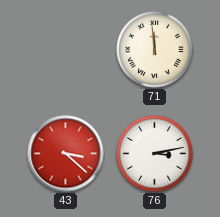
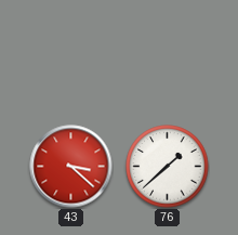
71: 11:59 -> none
76: 3:13 -> 1:38
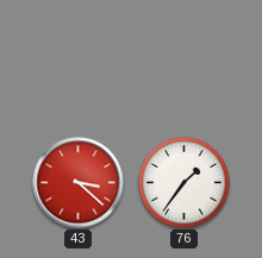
76: 1:38 -> 1:36
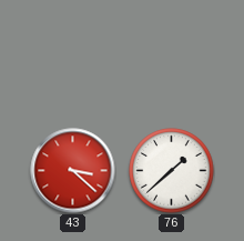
76: 1:36 -> 1:38
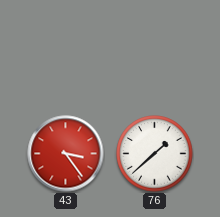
43: 3:22 -> 3:24
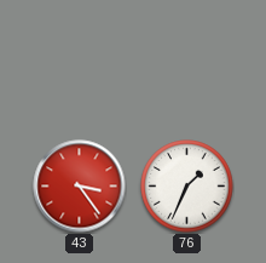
76: 1:38 -> 1:34
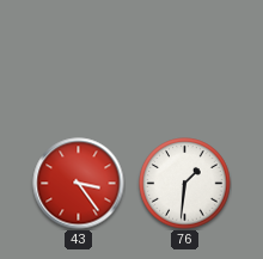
76: 1:34 -> 1:31
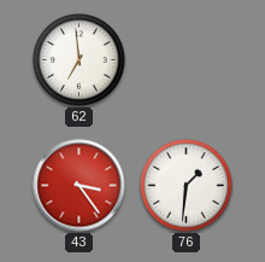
62: none -> 6:59
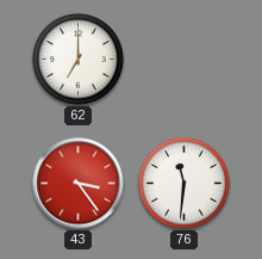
62: 6:59 -> 7:00
76: 1:31 -> 11:31
